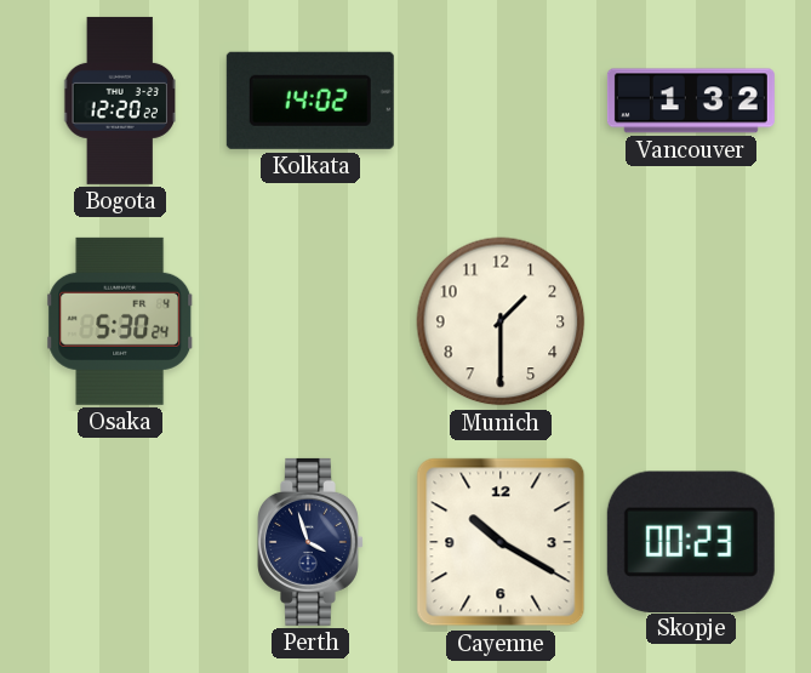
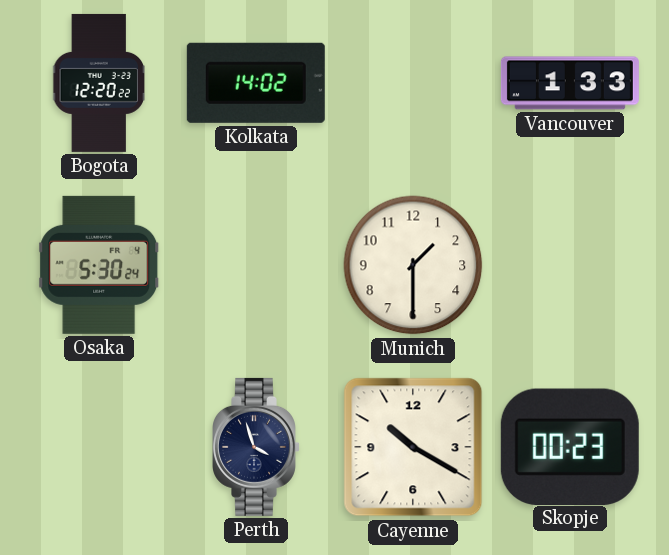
Vancouver: 1:32 -> 1:33
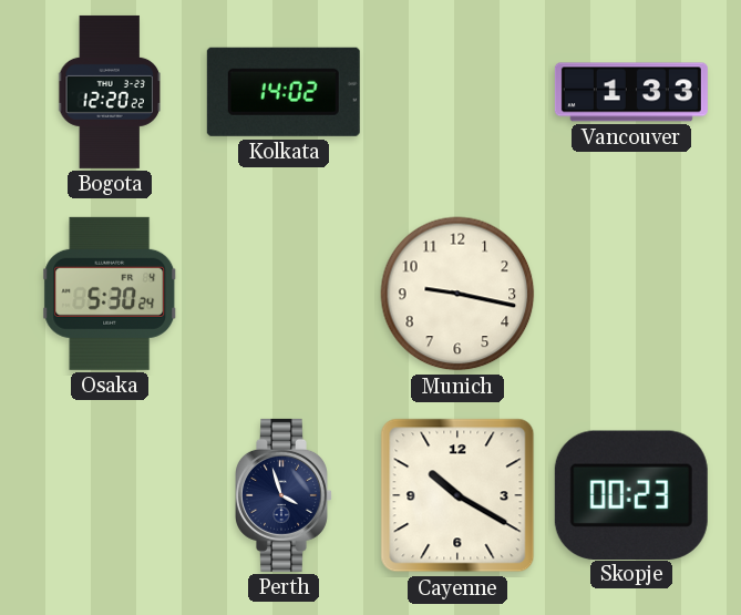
Munich: 1:30 -> 9:17
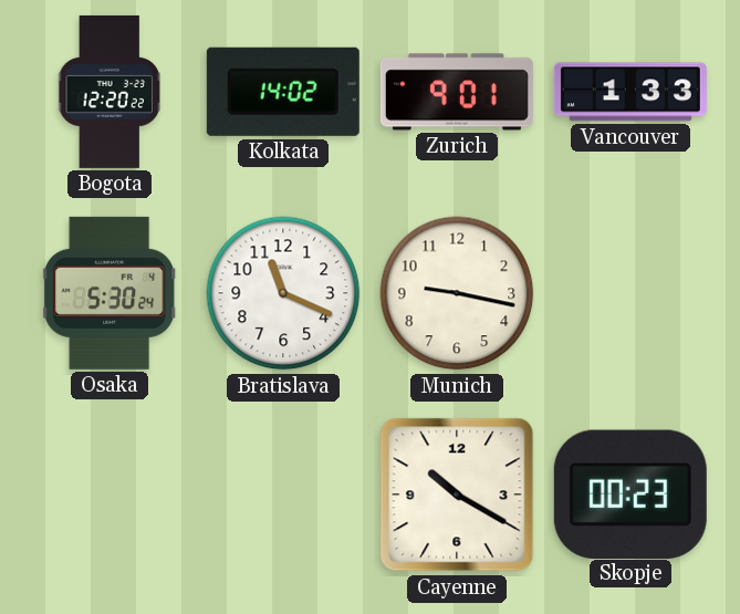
Zurich: none -> 9:01
Bratislava: none -> 11:19
Perth: 3:57 -> none
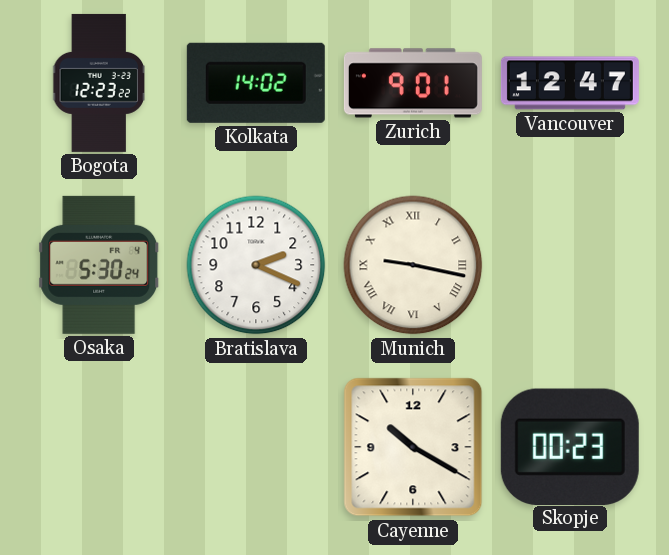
Bogota: 12:20 -> 12:23
Vancouver: 1:33 -> 12:47
Bratislava: 11:19 -> 2:19
Munich numerals: Arabic -> Roman
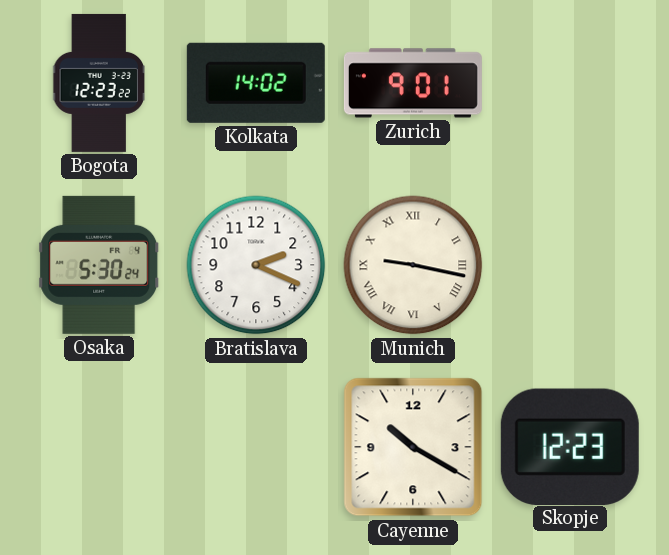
Vancouver: 12:47 -> none
Skopje: 00:23 -> 12:23
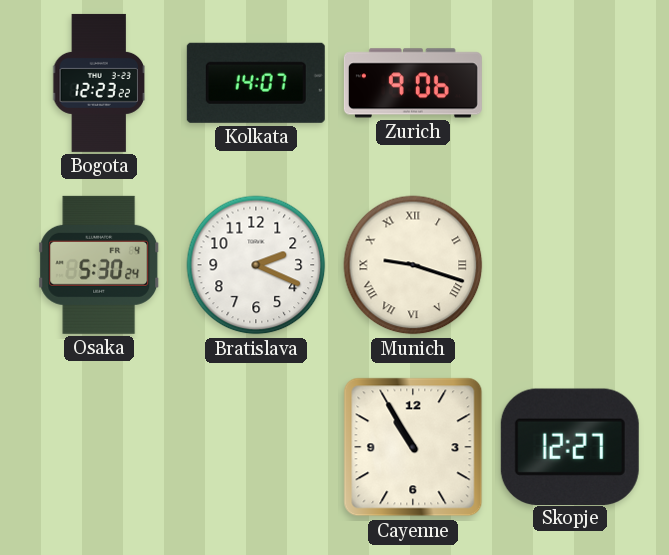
Kolkata: 14:02 -> 14:07
Zurich: 9:01 -> 9:06
Munich: 9:17 -> 9:18
Cayenne: 10:20 -> 10:55
Skopje: 12:23 -> 12:27
